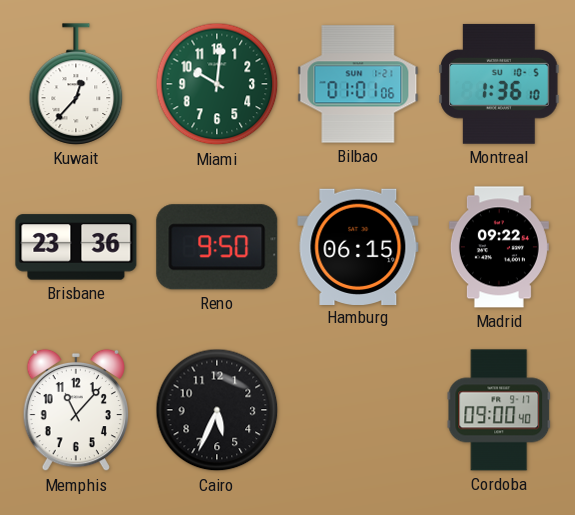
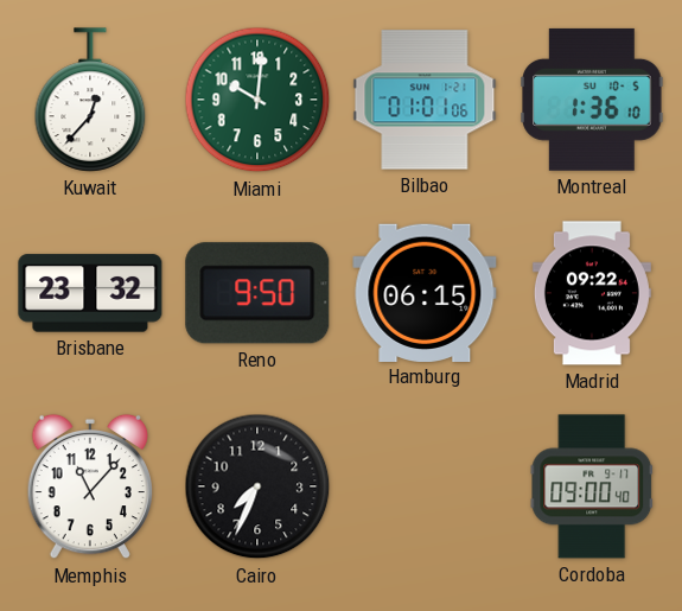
Brisbane: 23:36 -> 23:32
Cairo: 5:34 -> 7:34
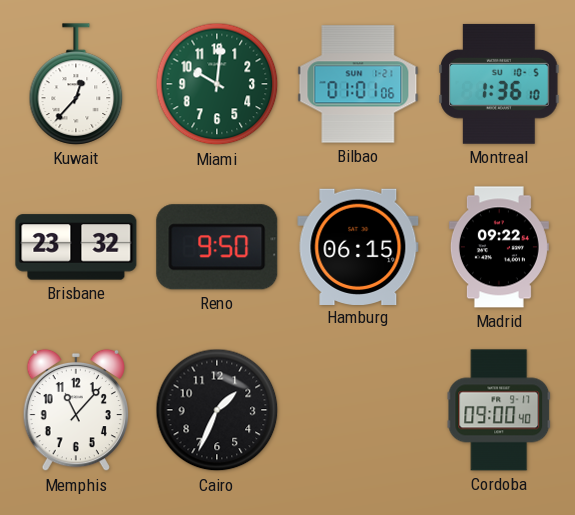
Cairo: 7:34 -> 1:34
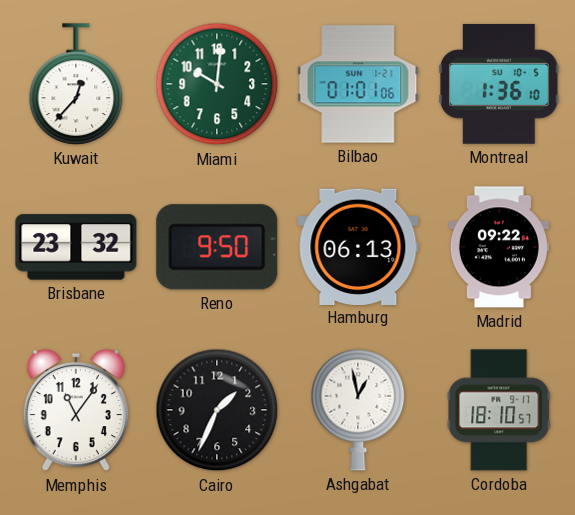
Hamburg: 06:15 -> 06:13
Memphis: 11:07 -> 11:06
Ashgabat: none -> 12:58
Cordoba: 09:00 -> 18:10
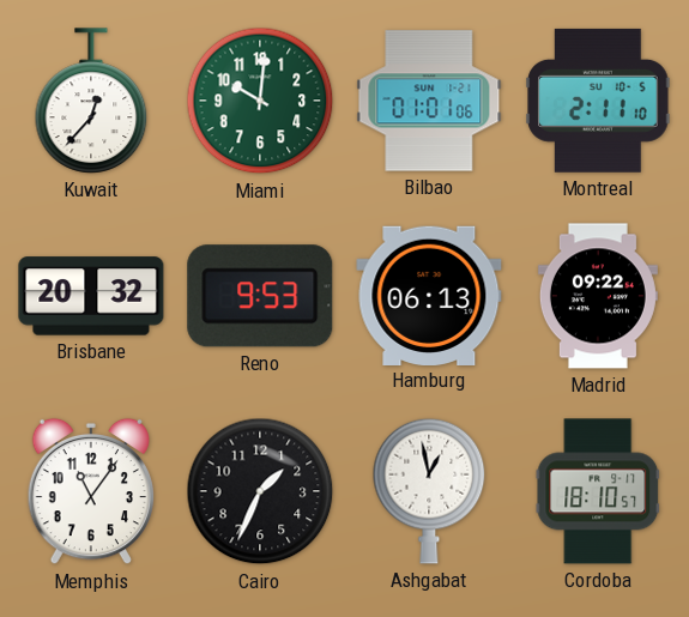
Montreal: 1:36 -> 2:11
Brisbane: 23:32 -> 20:32
Reno: 9:50 -> 9:53
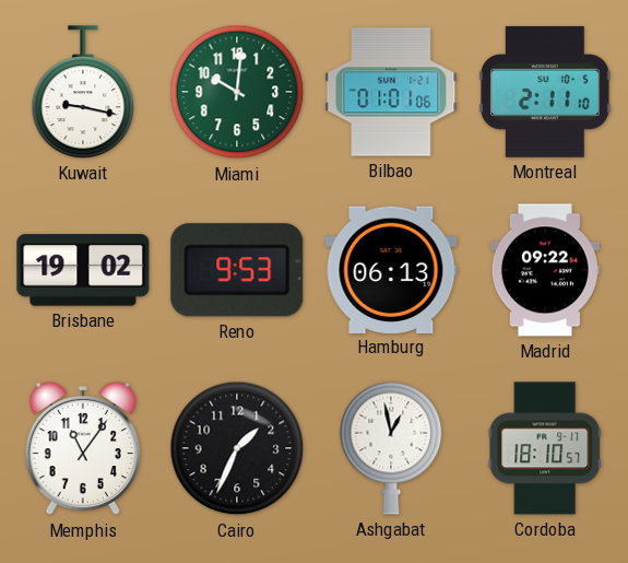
Kuwait: 12:37 -> 9:17
Brisbane: 20:32 -> 19:02
